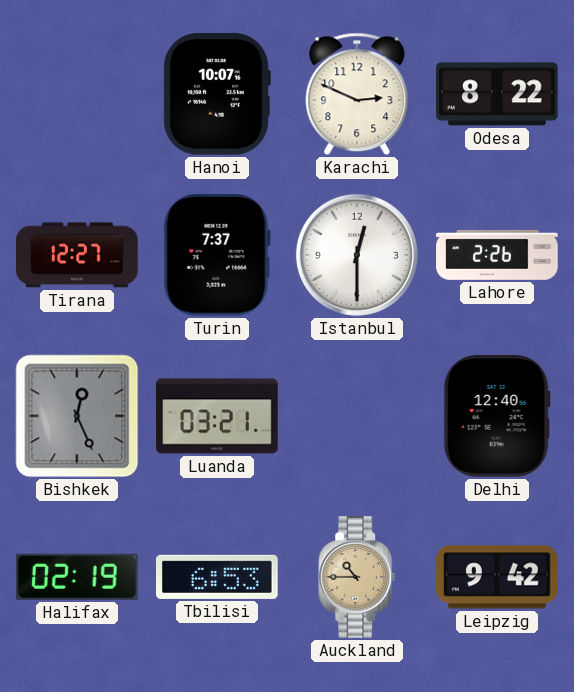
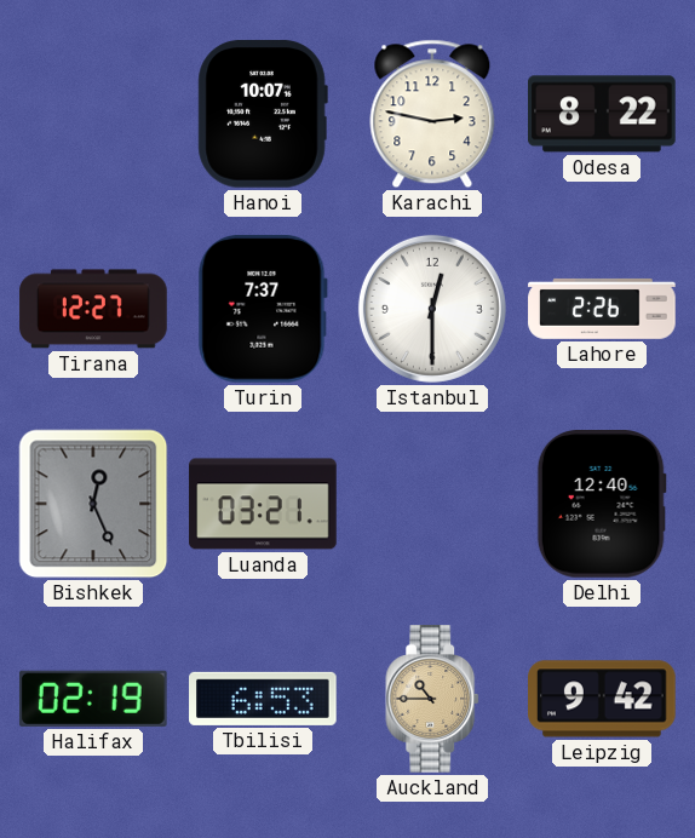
Karachi: 2:49 -> 2:47
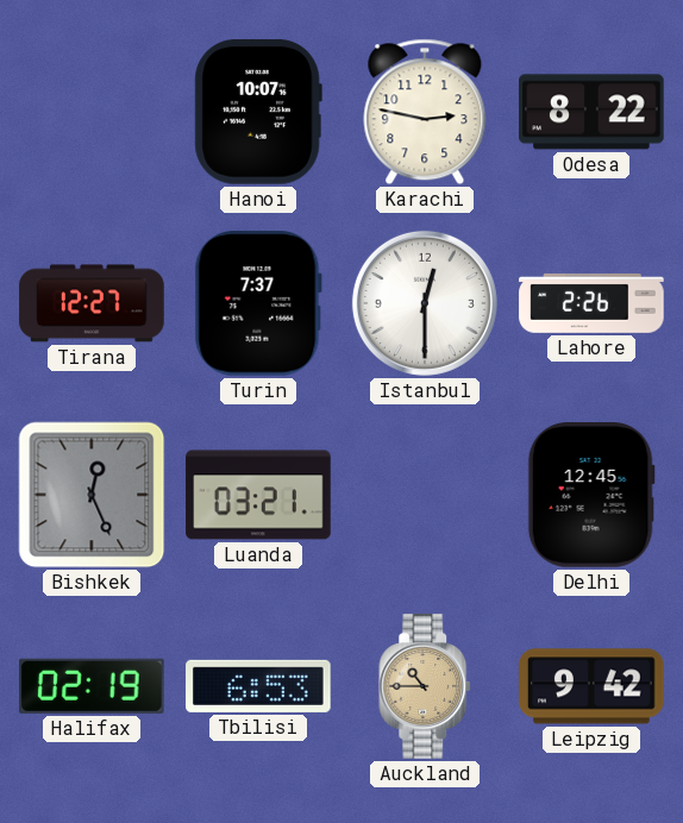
Delhi: 12:40 -> 12:45
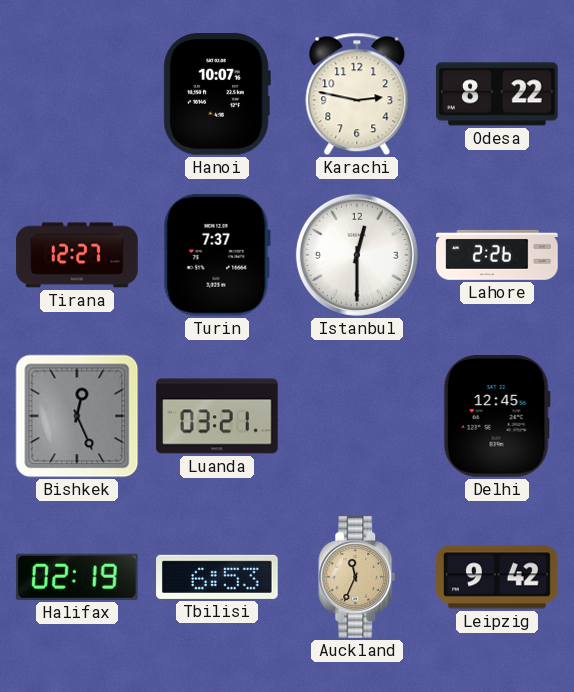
Auckland: 10:45 -> 11:34
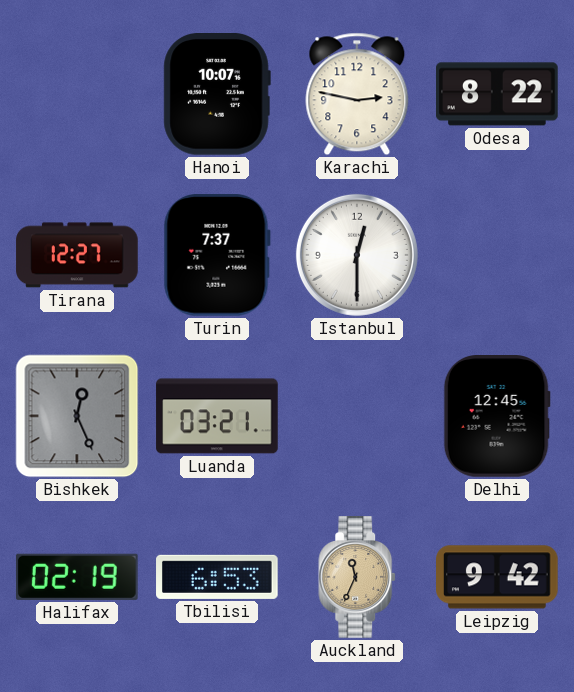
Lahore: 2:26 -> none
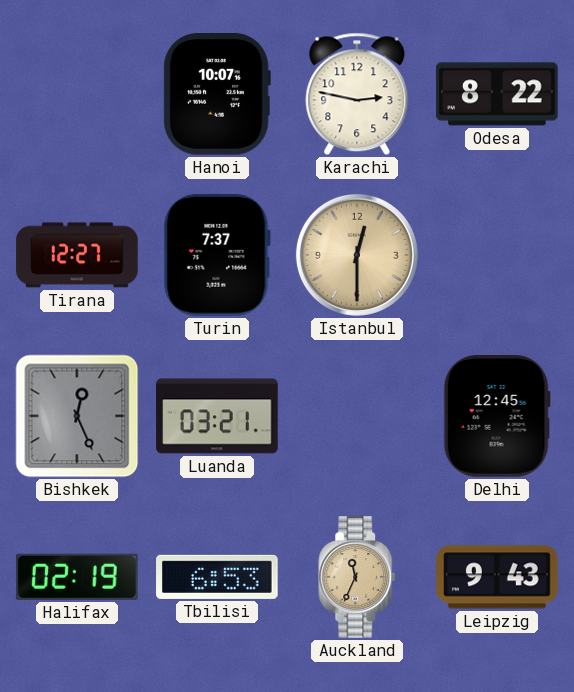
Istanbul dial: white -> champagne
Leipzig: 9:42 -> 9:43
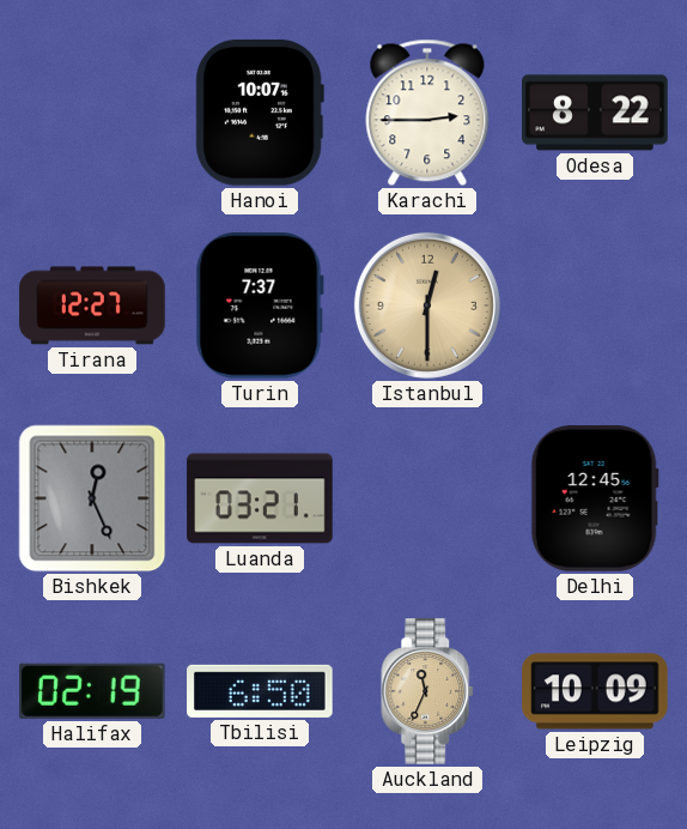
Karachi: 2:47 -> 2:45
Tbilisi: 6:53 -> 6:50
Leipzig: 9:43 -> 10:09
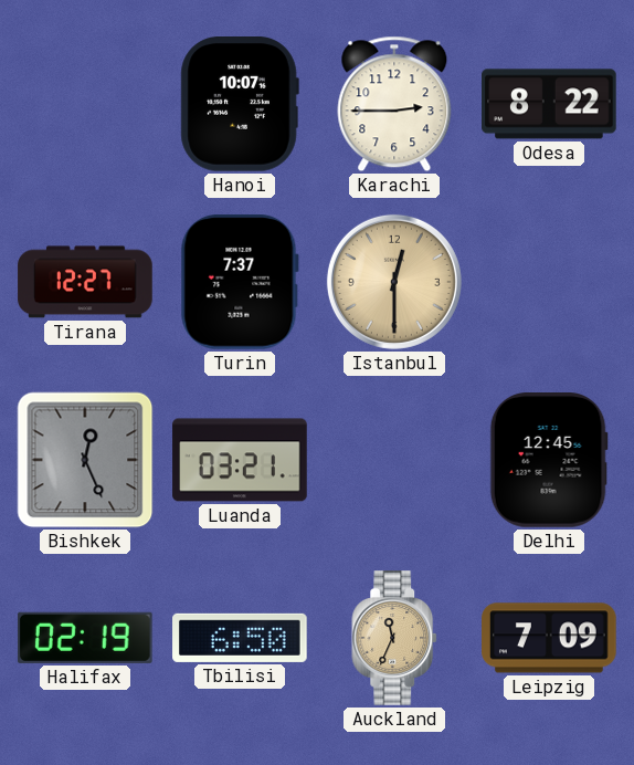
Leipzig: 10:09 -> 7:09
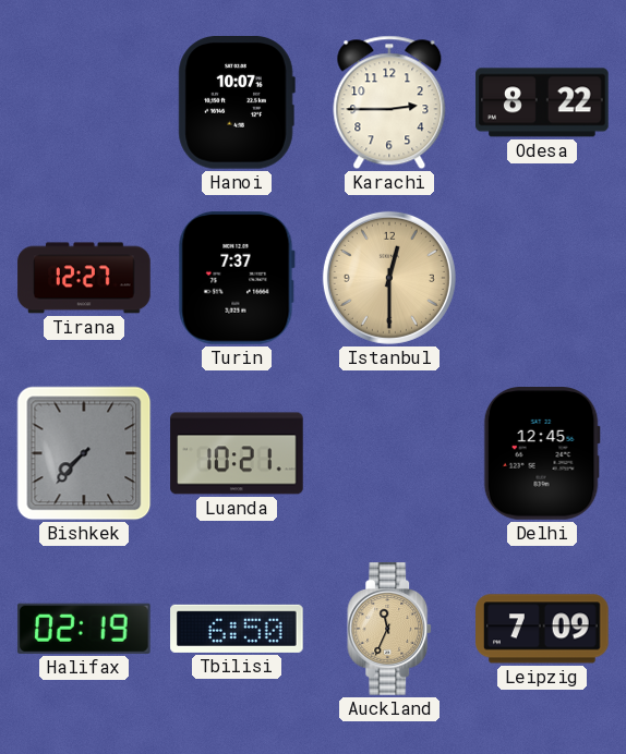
Bishkek: 12:26 -> 7:37
Luanda: 03:21 -> 10:21
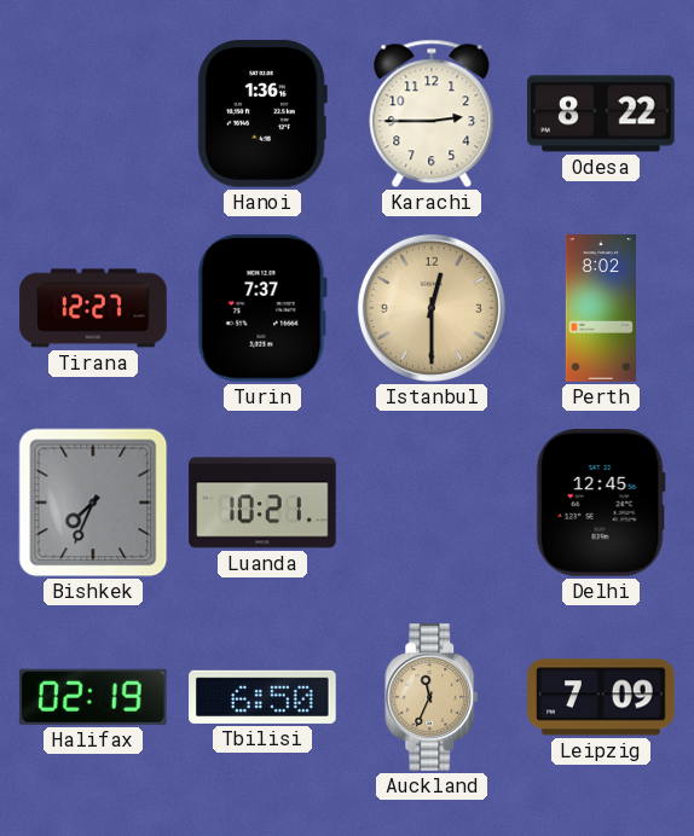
Hanoi: 10:07 -> 1:36
Perth: none -> 8:02
Bishkek: 7:37 -> 7:34
